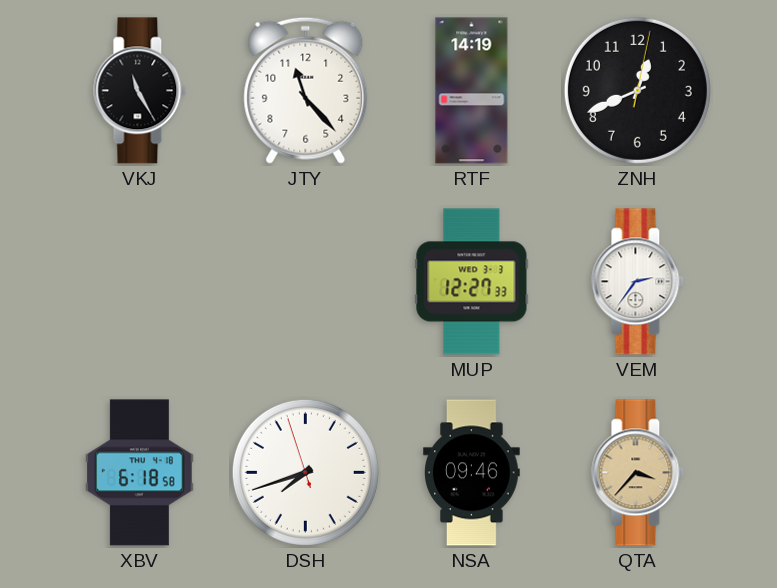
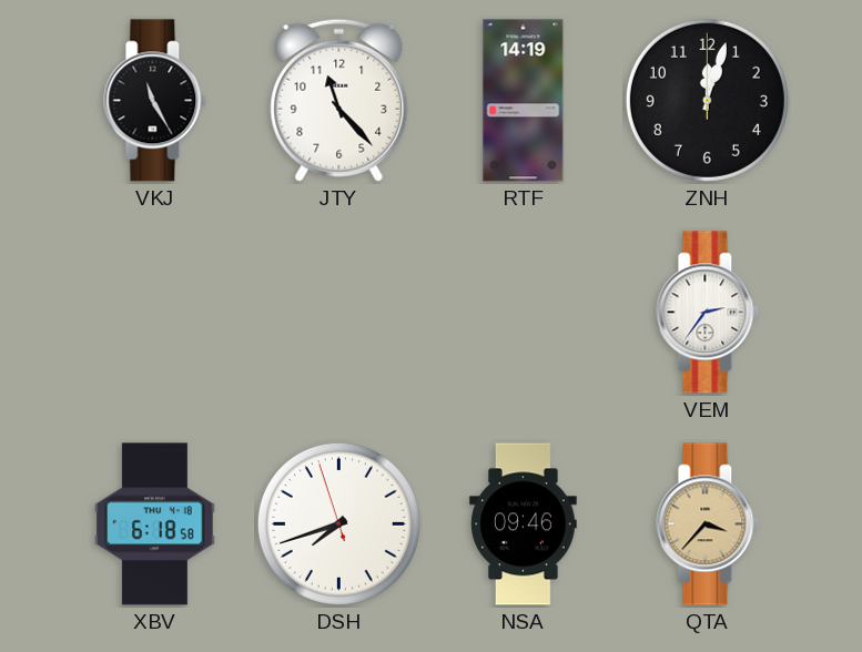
ZNH: 12:41 -> 12:03
MUP: 12:27 -> none
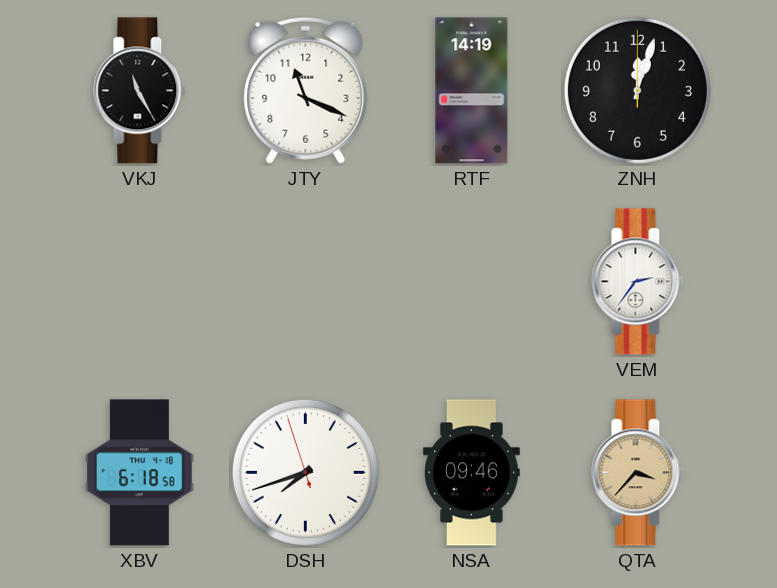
JTY: 11:23 -> 11:19
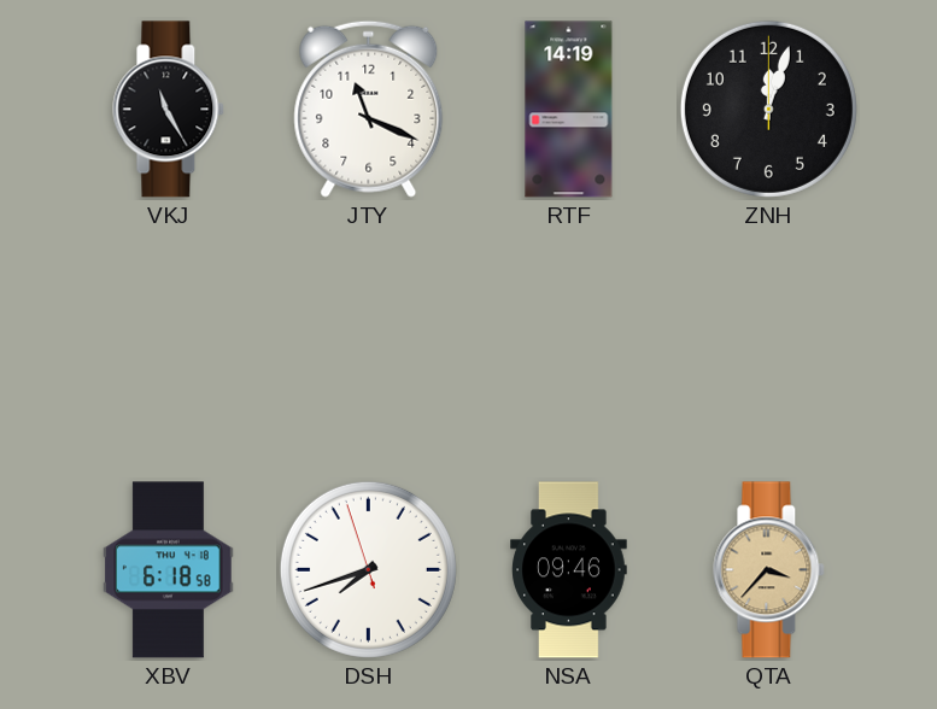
VEM: 2:36 -> none
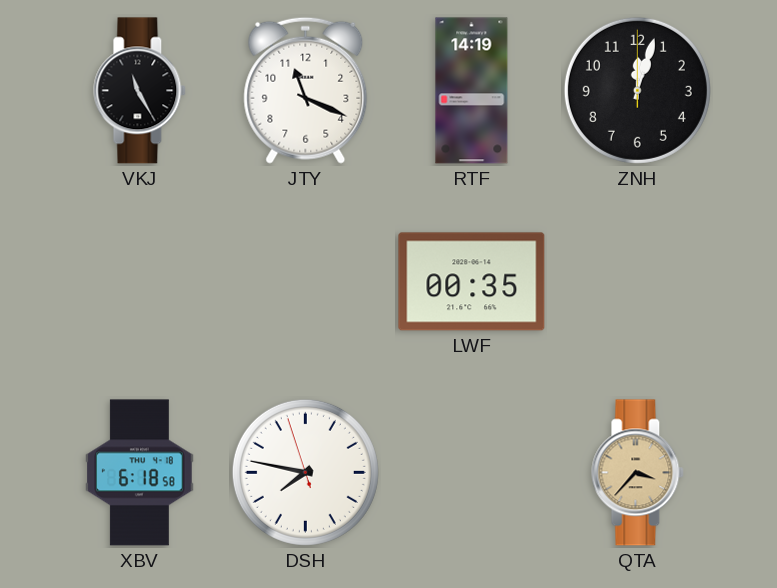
LWF: none -> 00:35
DSH: 7:41 -> 7:46
NSA: 09:46 -> none
